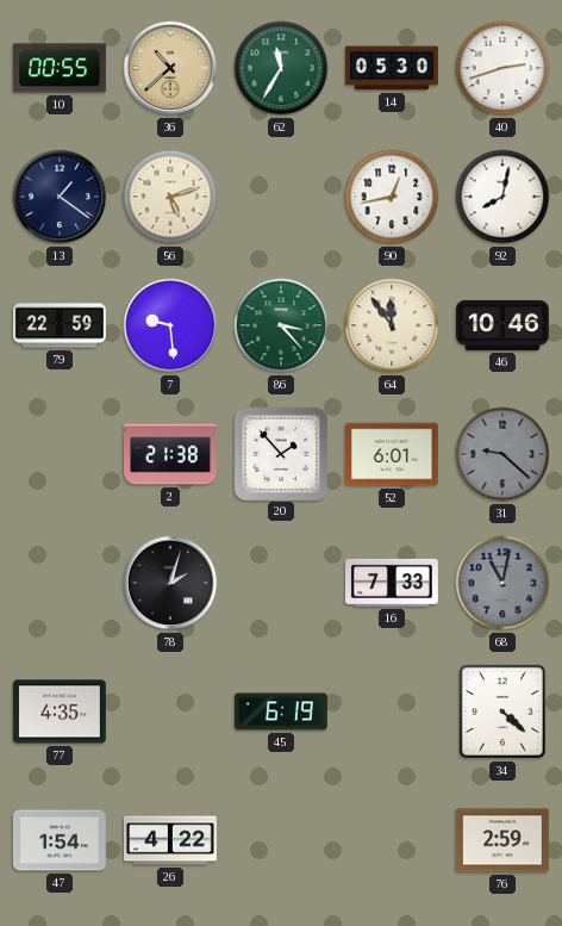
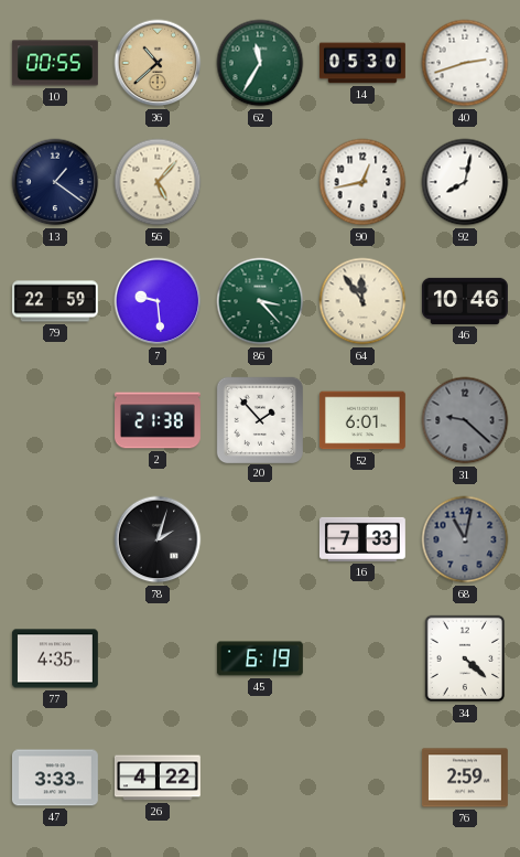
56: 5:12 -> 5:07
47: 1:54 -> 3:33
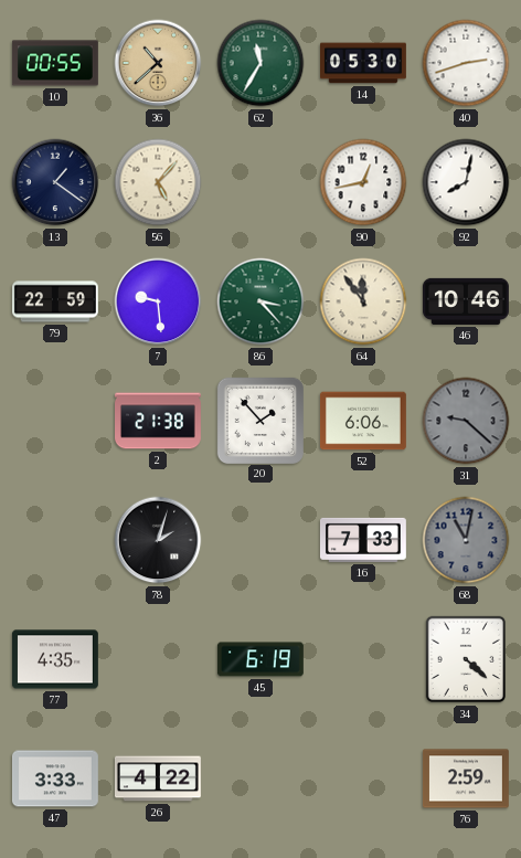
52: 6:01 -> 6:06
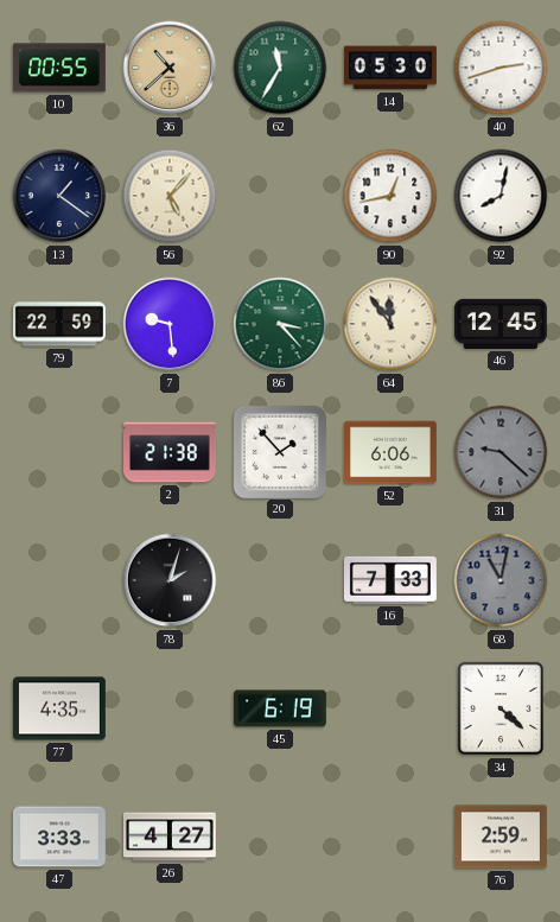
46: 10:46 -> 12:45
26: 4:22 -> 4:27
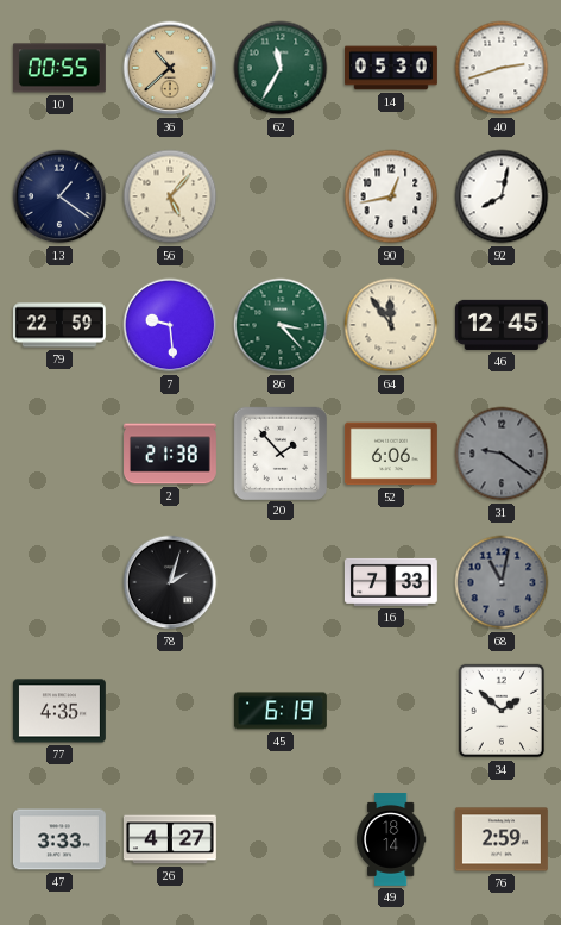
31: 9:22 -> 9:21
34: 4:22 -> 1:52
49: none -> 18:14
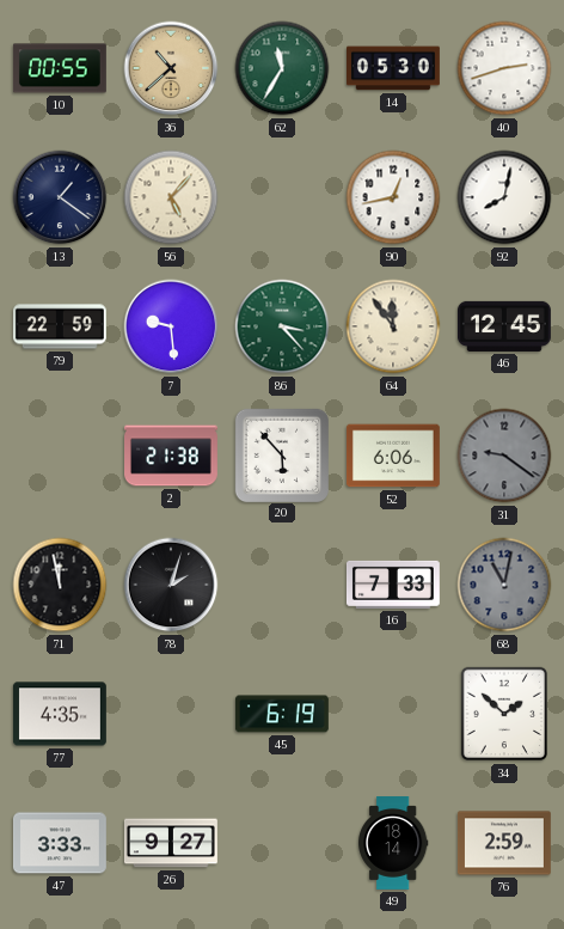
20: 1:53 -> 5:53
71: none -> 11:58
26: 4:27 -> 9:27
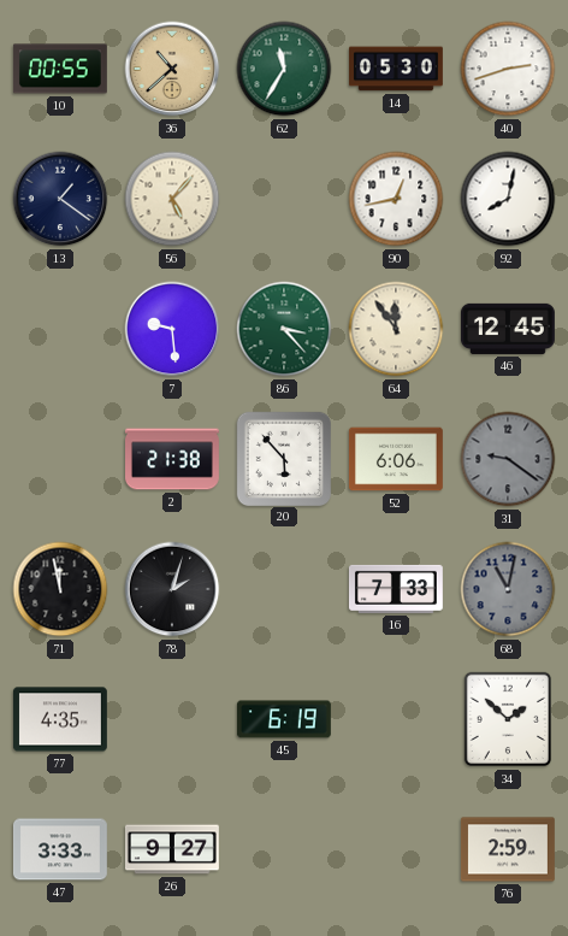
79: 22:59 -> none
49: 18:14 -> none
